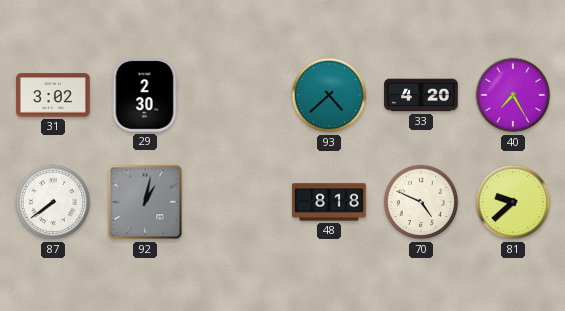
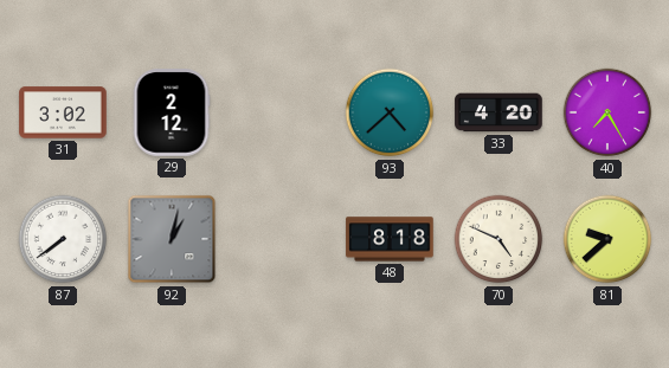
29: 2:30 -> 2:12
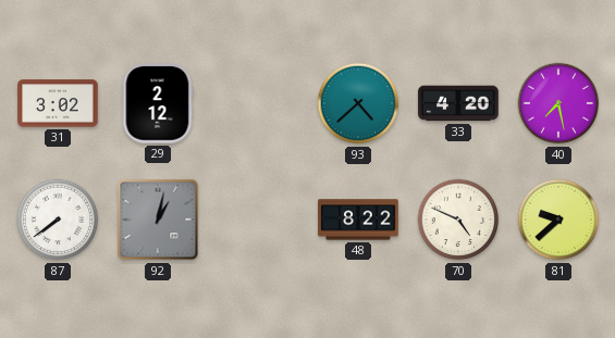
40: 7:25 -> 7:28
48: 8:18 -> 8:22
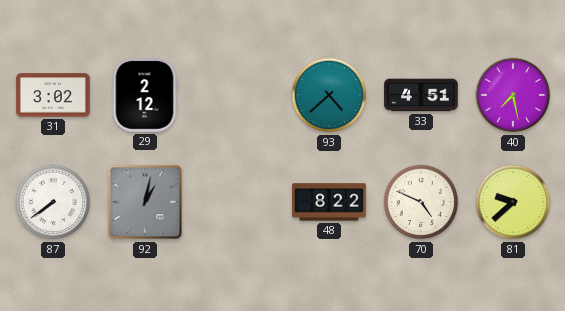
33: 4:20 -> 4:51
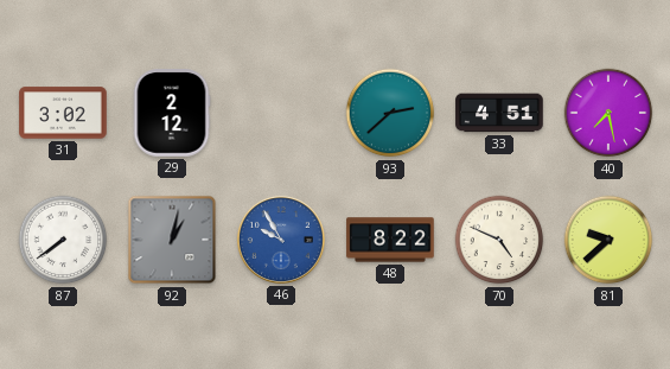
93: 4:38 -> 2:38
46: none -> 9:55
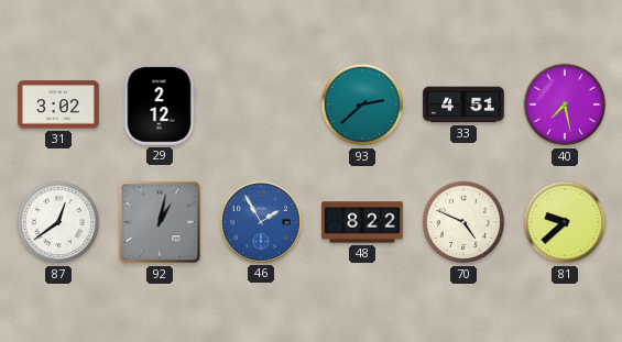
87: 7:39 -> 12:39
46: 9:55 -> 1:55
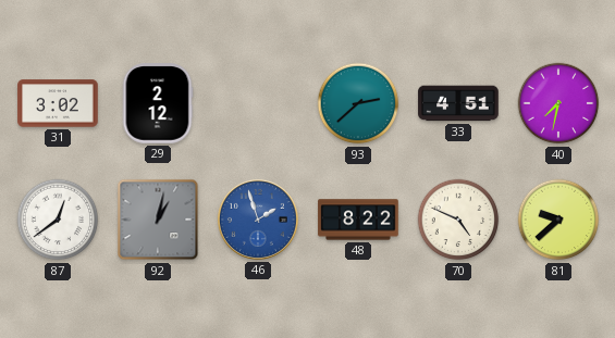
40: 7:28 -> 7:32
46: 1:55 -> 1:57
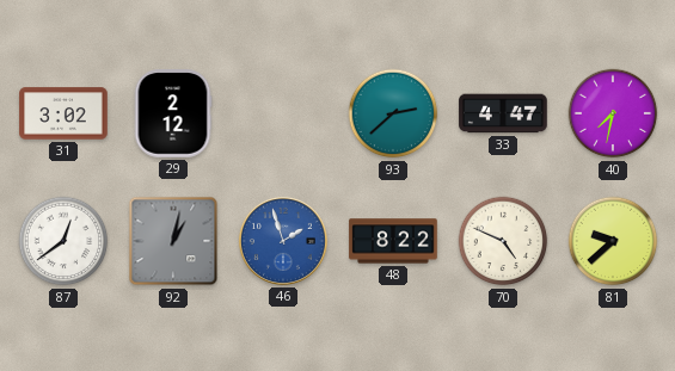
33: 4:51 -> 4:47
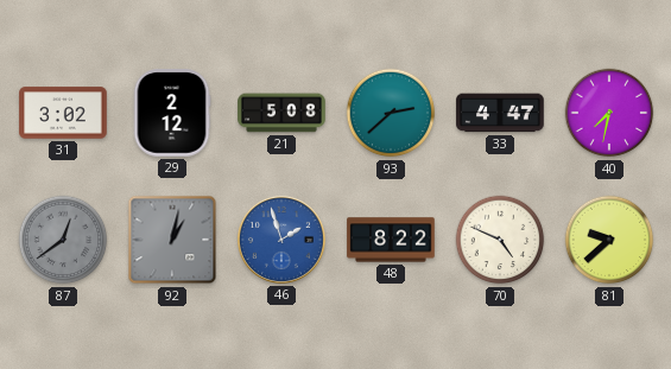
21: none -> 5:08
87 dial: white -> grey
